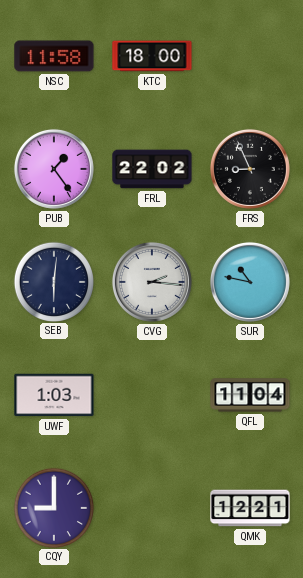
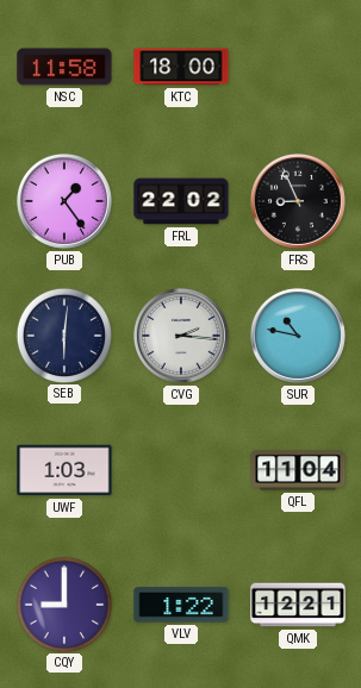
VLV: none -> 1:22
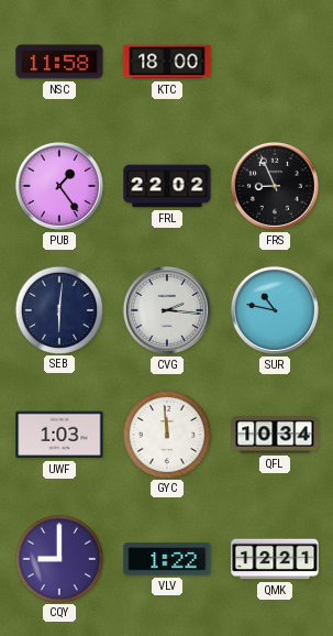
GYC: none -> 11:59
QFL: 11:04 -> 10:34
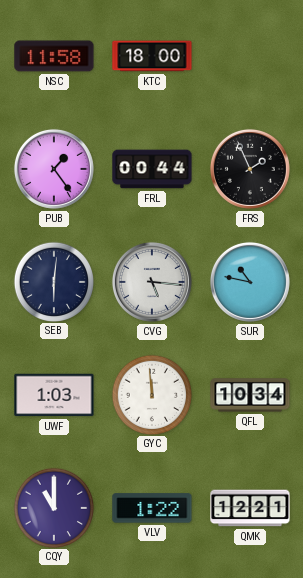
FRL: 22:02 -> 00:44
FRS: 8:56 -> 1:56
CVG: 2:16 -> 5:16
CQY: 9:00 -> 11:00
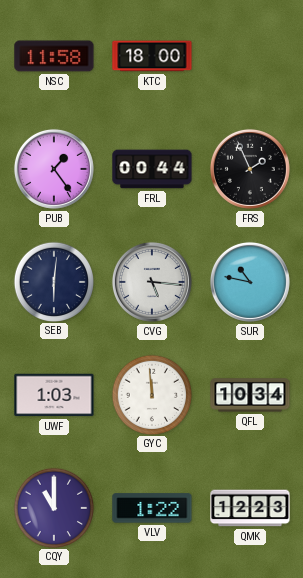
QMK: 12:21 -> 12:23
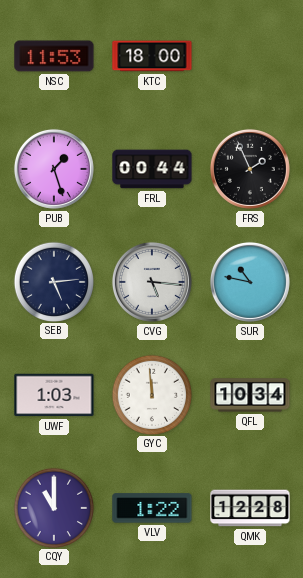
NSC: 11:58 -> 11:53
PUB: 1:24 -> 1:27
SEB: 6:01 -> 5:14
QMK: 12:23 -> 12:28
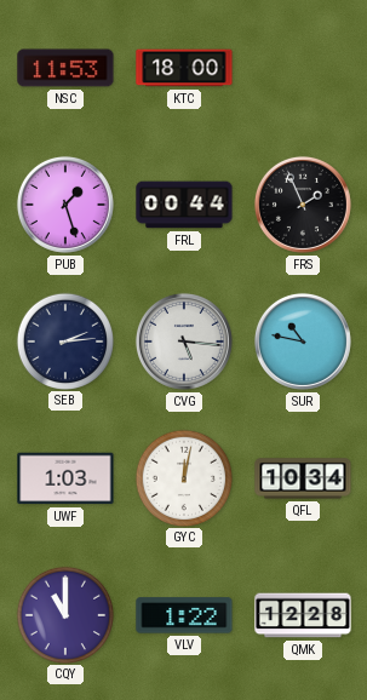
SEB: 5:14 -> 2:14
GYC: 11:59 -> 12:02
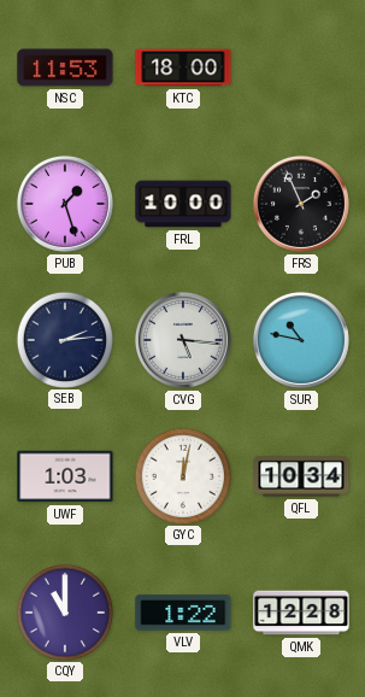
FRL: 00:44 -> 10:00
